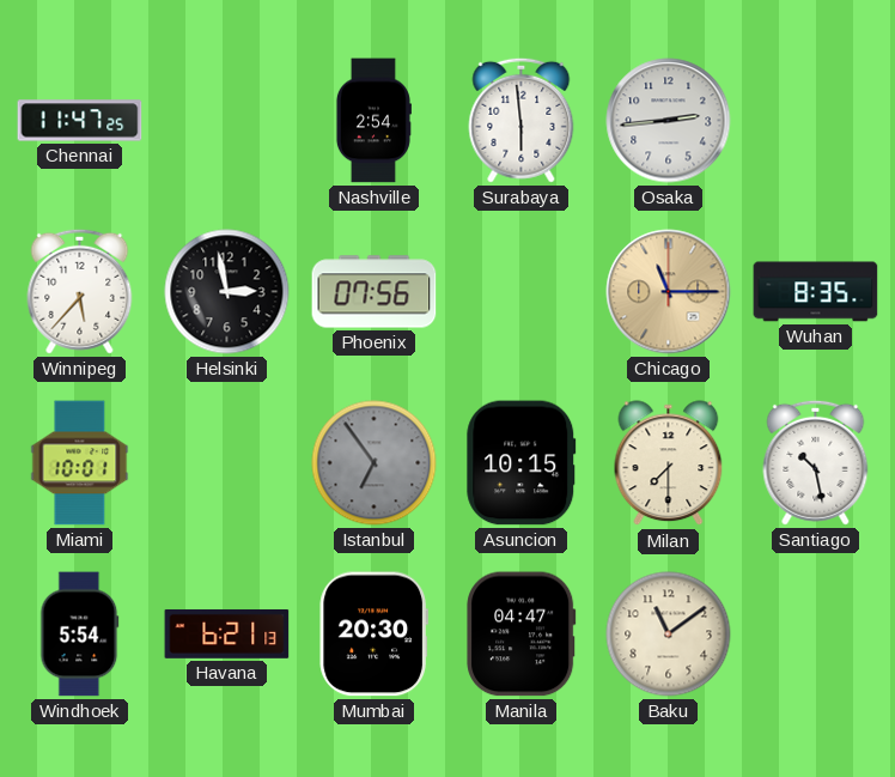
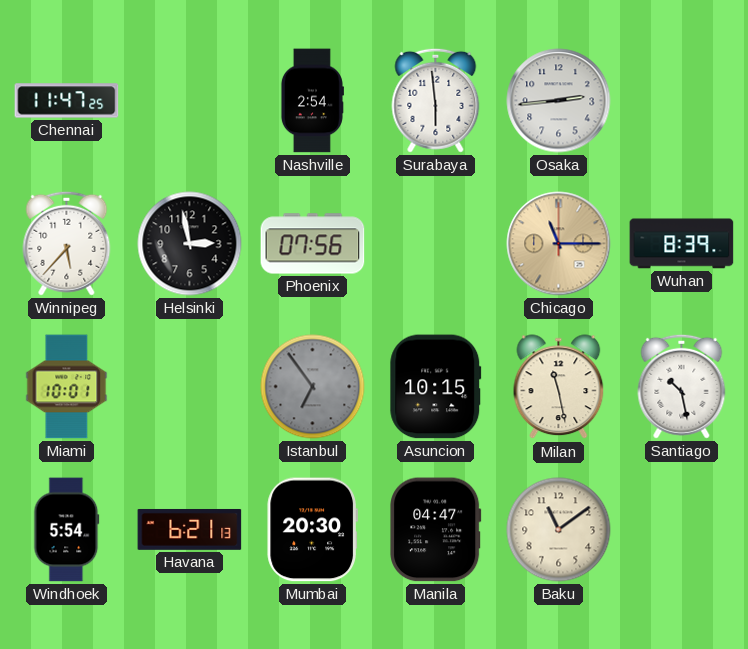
Wuhan: 8:35 -> 8:39
Milan: 7:30 -> 11:28
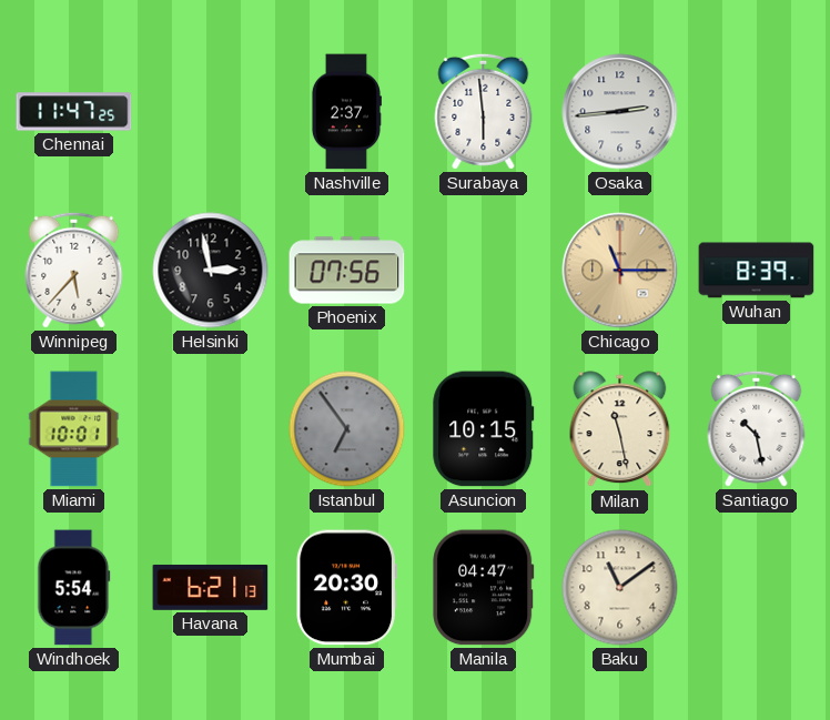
Nashville: 2:54 -> 2:37
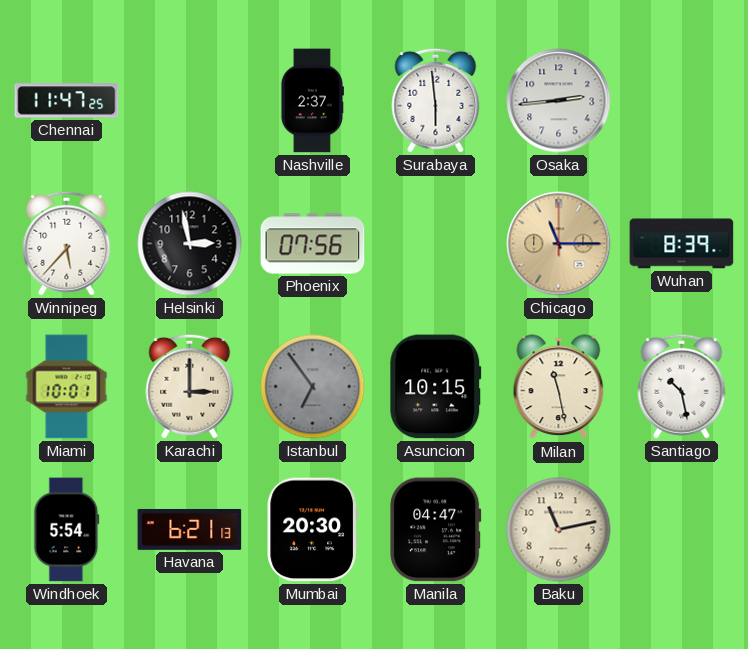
Karachi: none -> 3:00
Baku: 11:09 -> 11:13
